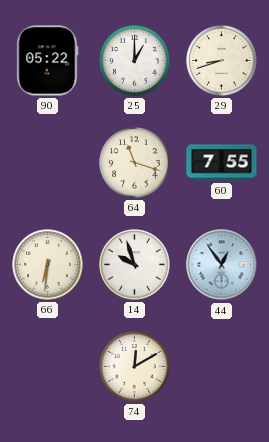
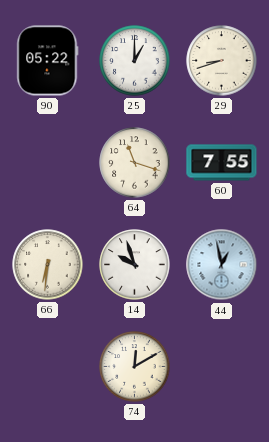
44: 12:54 -> 12:58
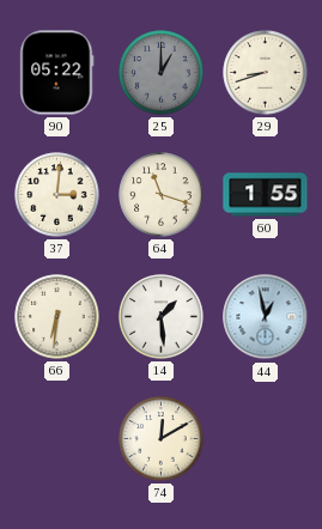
25 dial: white -> grey
37: none -> 3:01
60: 7:55 -> 1:55
14: 9:57 -> 1:29
